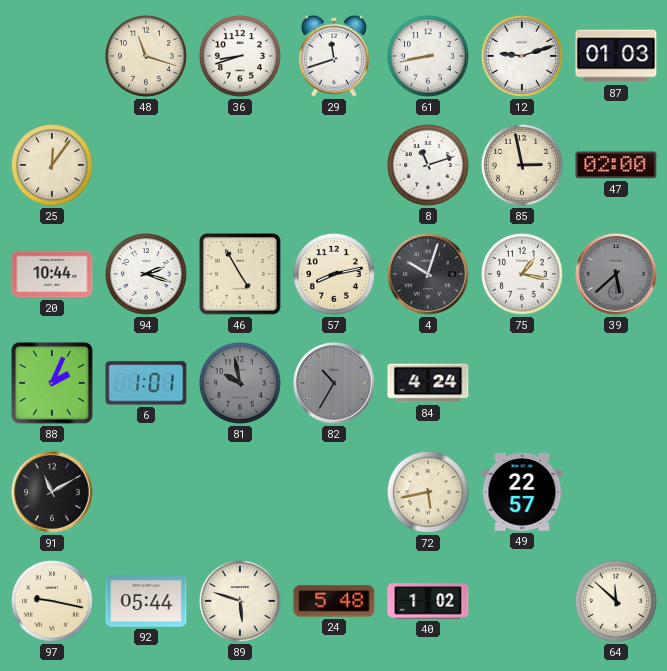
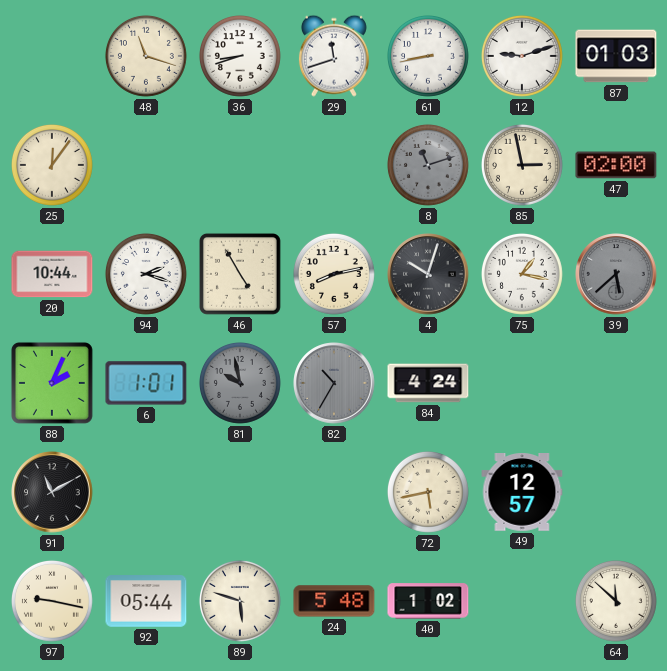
8 dial: white -> grey
49: 22:57 -> 12:57
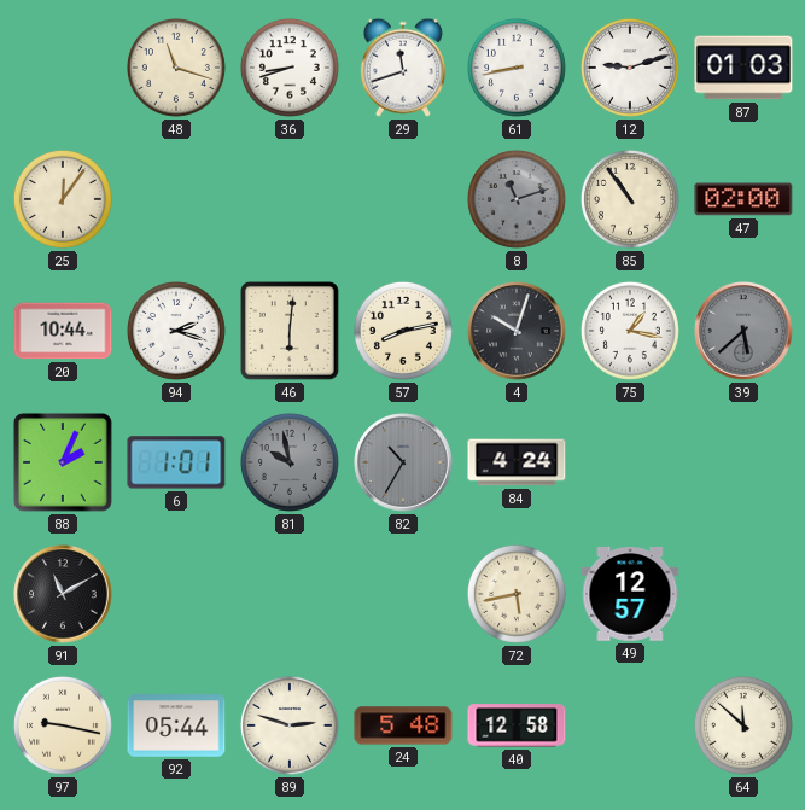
85: 2:58 -> 10:54
46: 4:55 -> 6:01
89: 5:48 -> 2:48
40: 1:02 -> 12:58
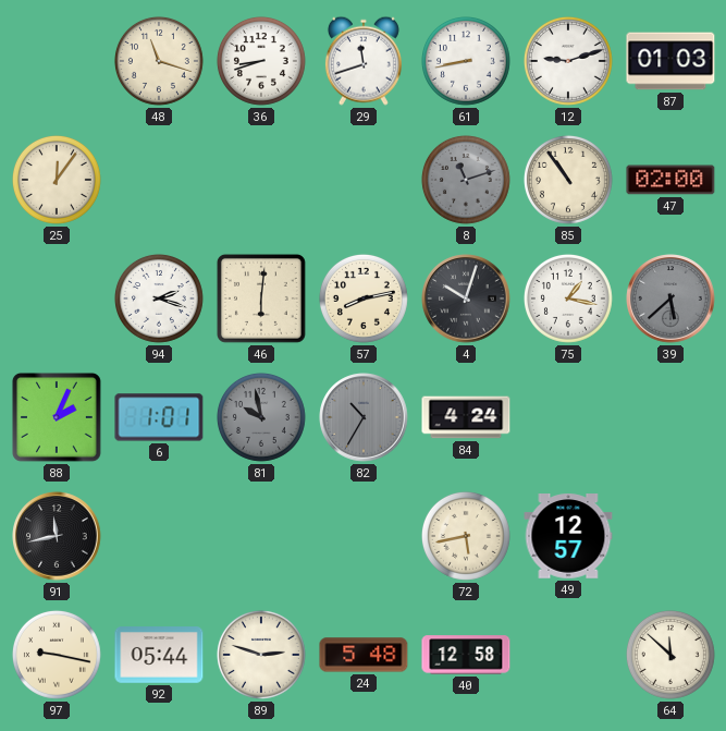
20: 10:44 -> none
91: 11:10 -> 11:43
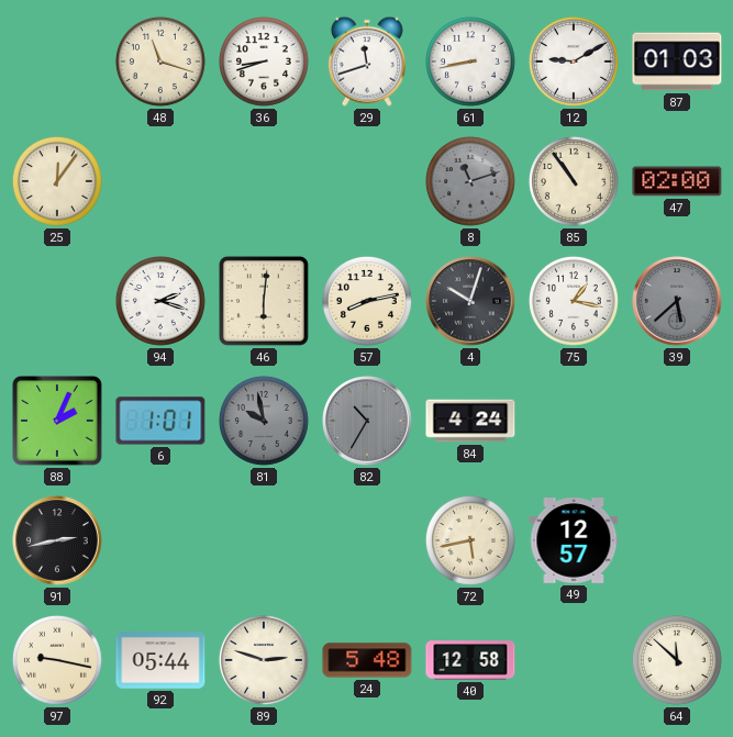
12: 9:12 -> 9:10
91: 11:43 -> 2:43
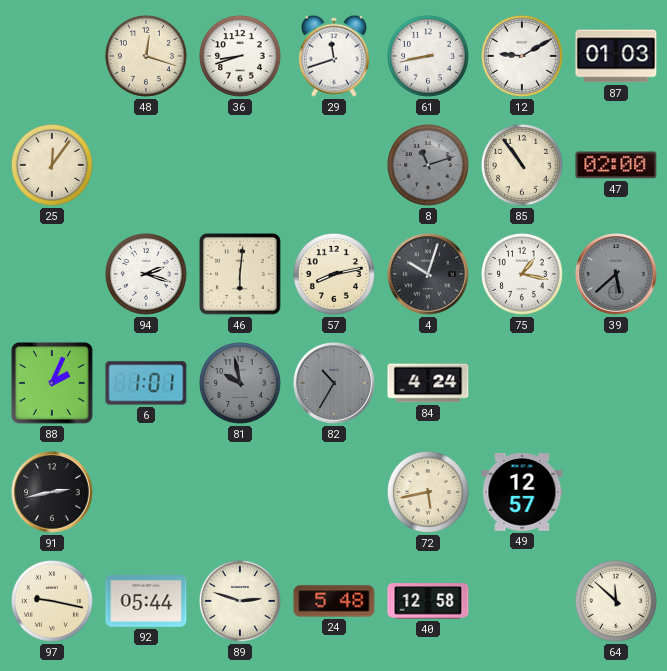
48: 11:18 -> 12:18
